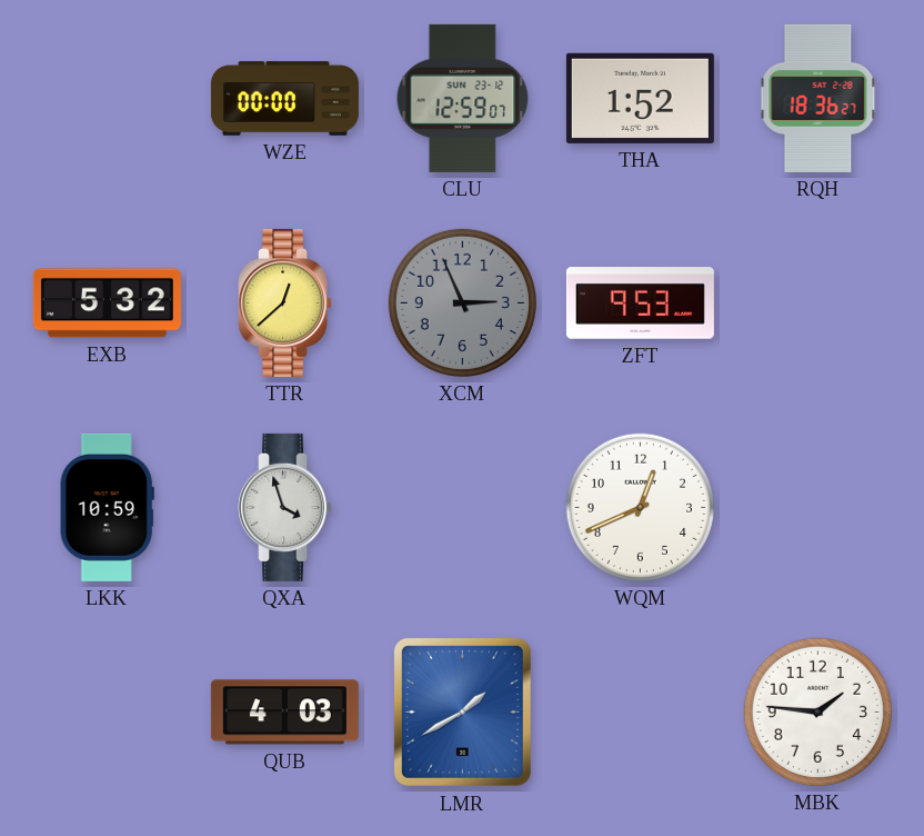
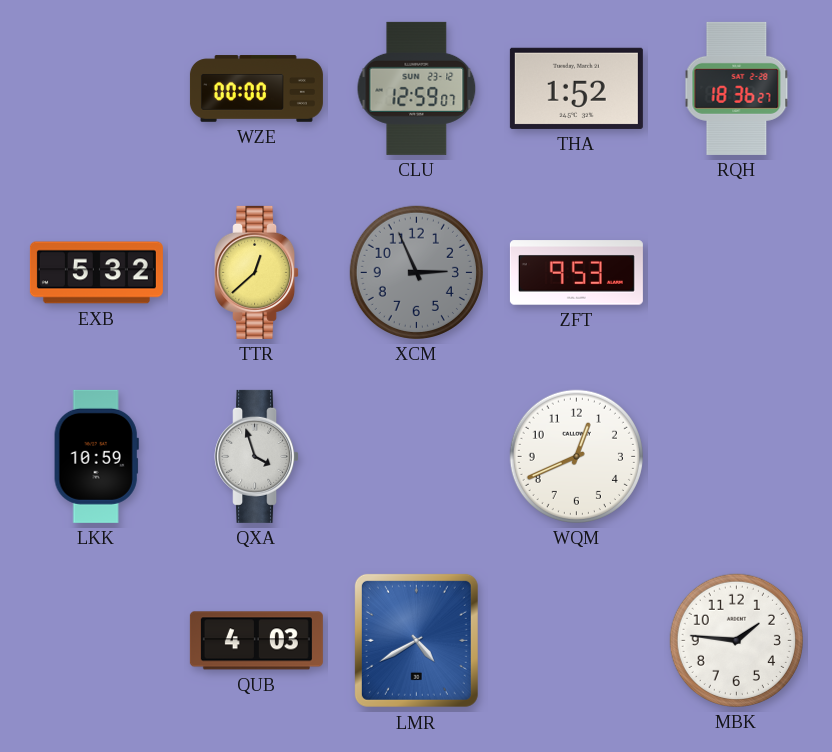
LMR: 1:40 -> 4:40
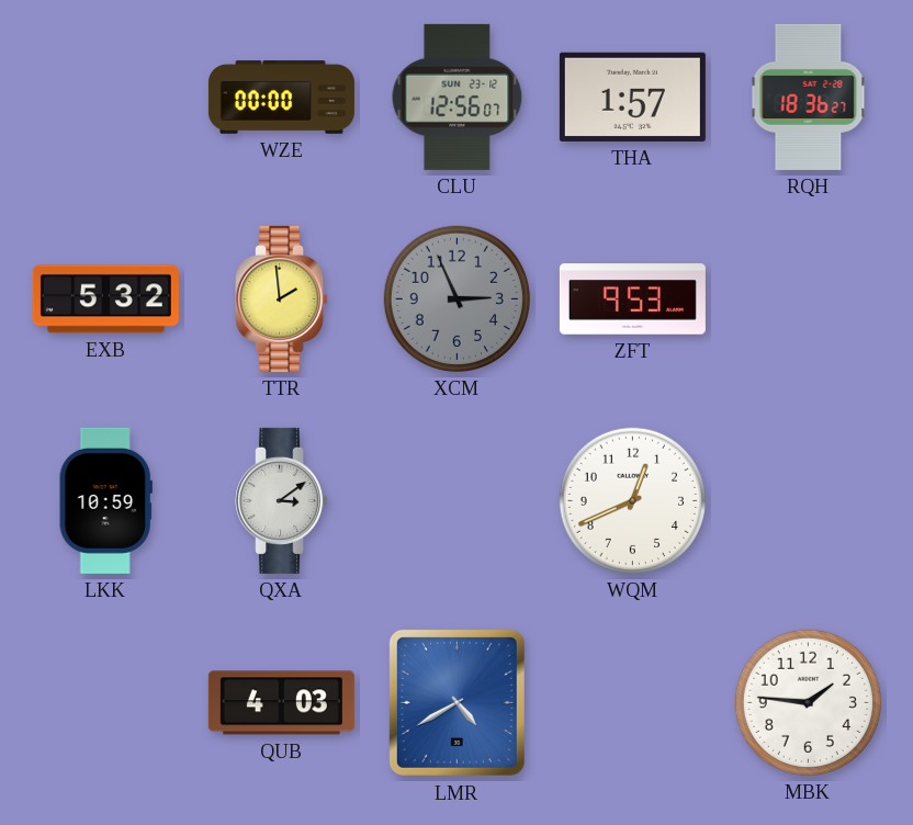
CLU: 12:59 -> 12:56
THA: 1:52 -> 1:57
TTR: 12:38 -> 1:59
QXA: 3:57 -> 3:09
